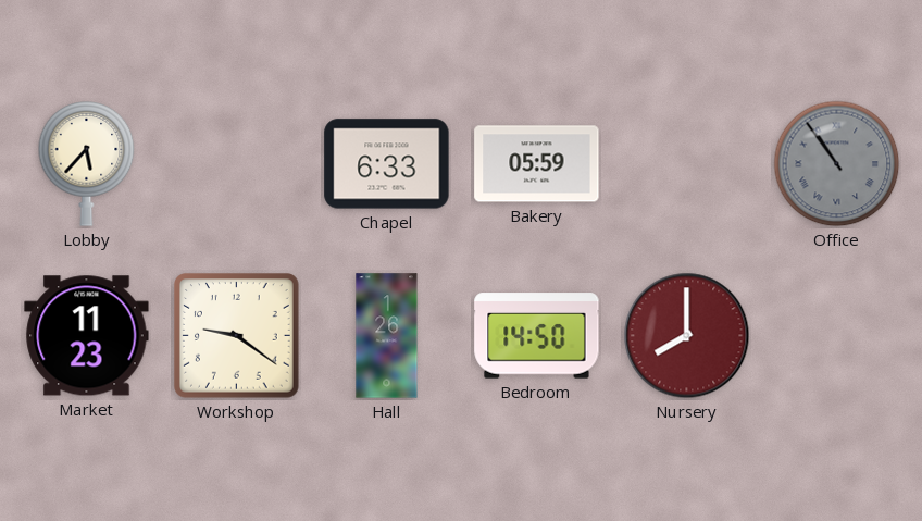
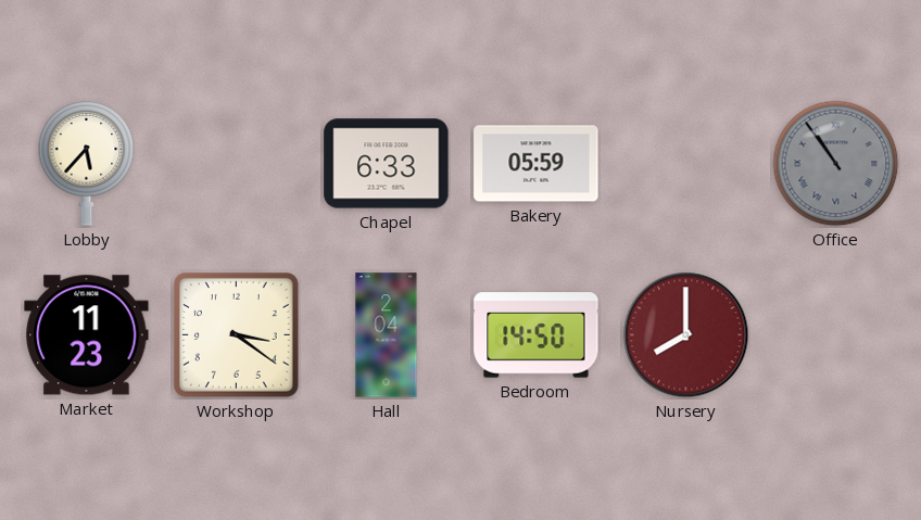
Workshop: 9:21 -> 3:21
Hall: 1:26 -> 2:04
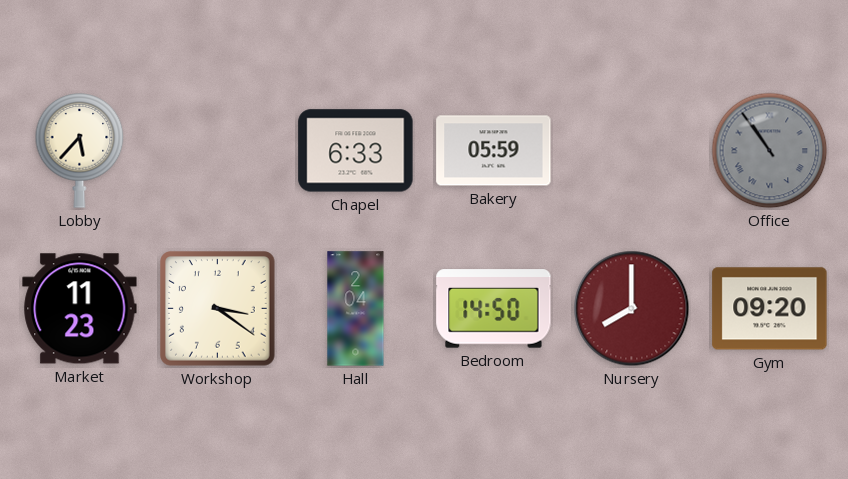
Gym: none -> 09:20
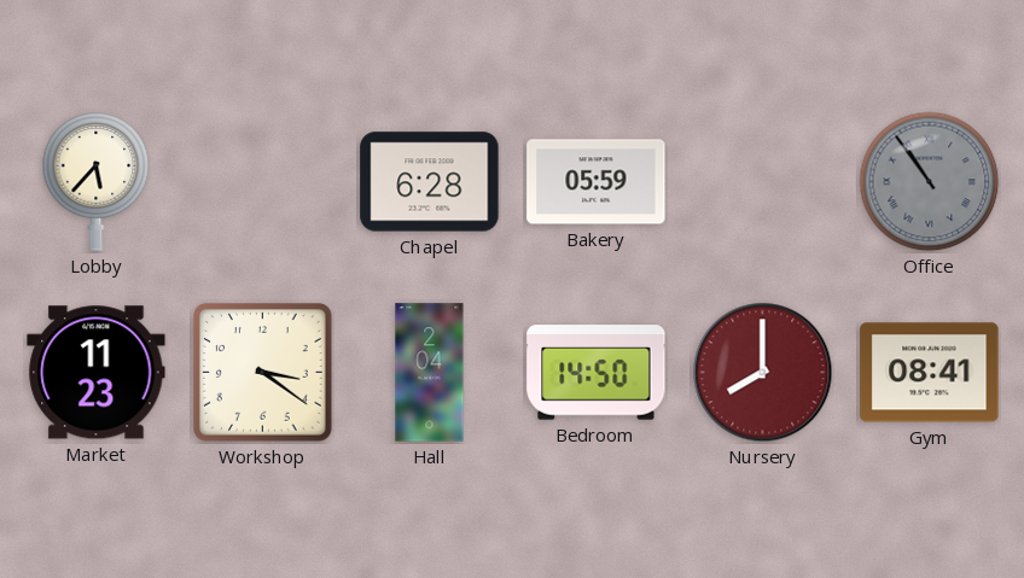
Chapel: 6:33 -> 6:28
Gym: 09:20 -> 08:41
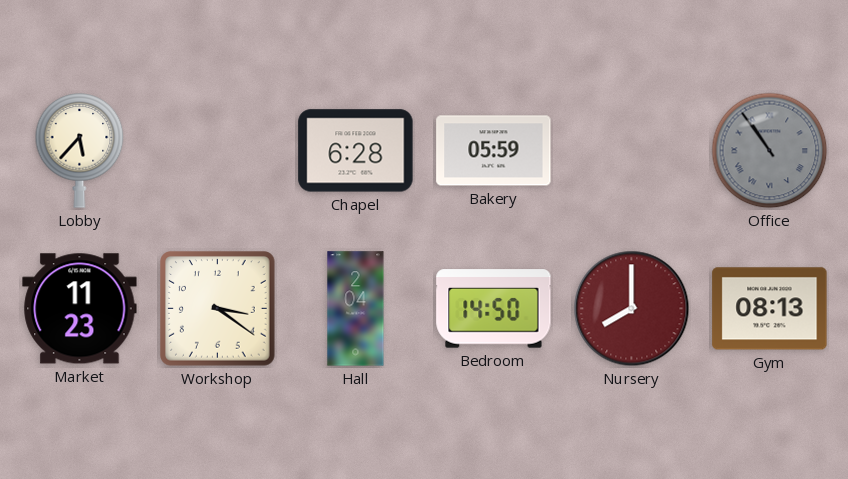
Gym: 08:41 -> 08:13
